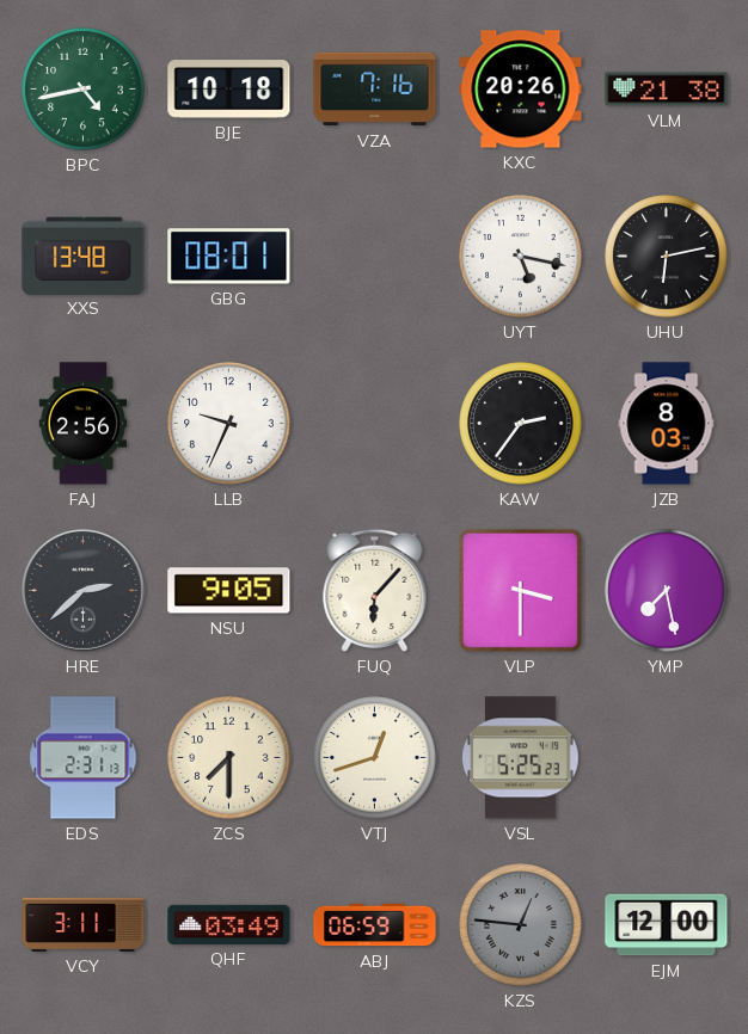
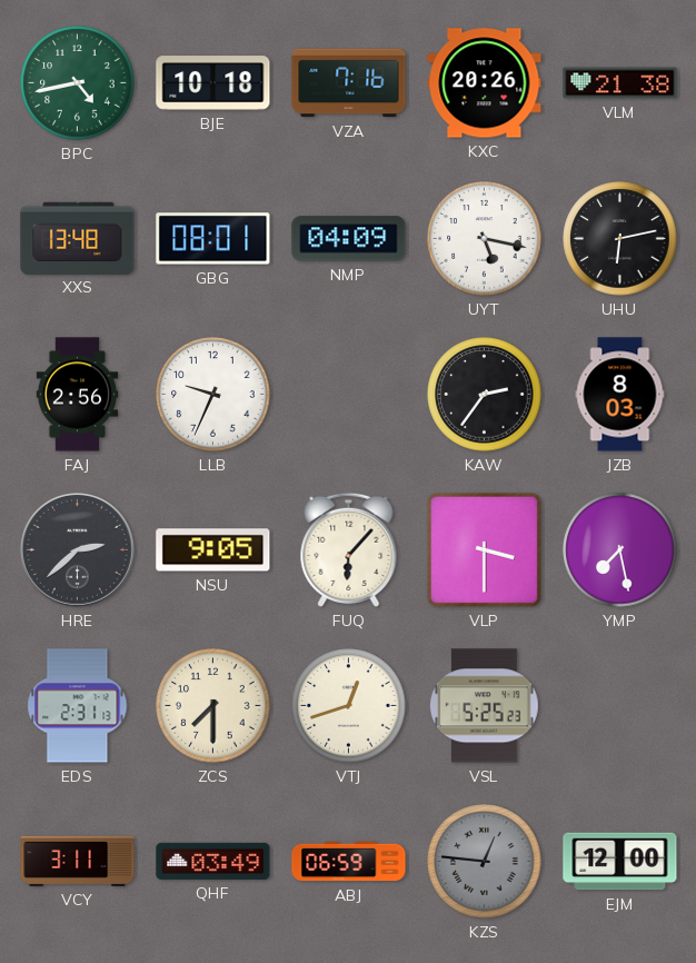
NMP: none -> 04:09
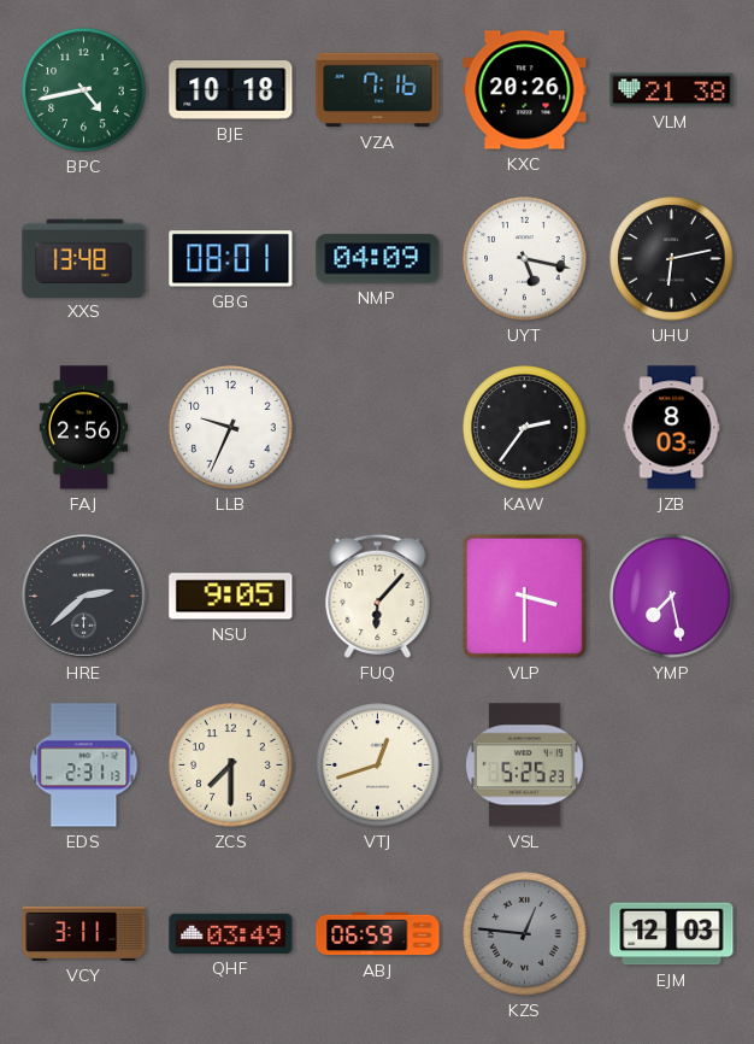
EJM: 12:00 -> 12:03
